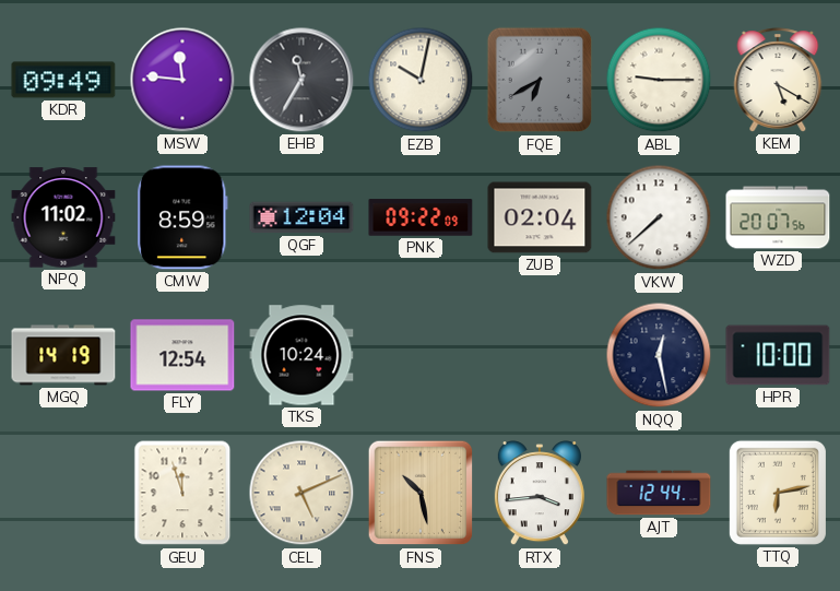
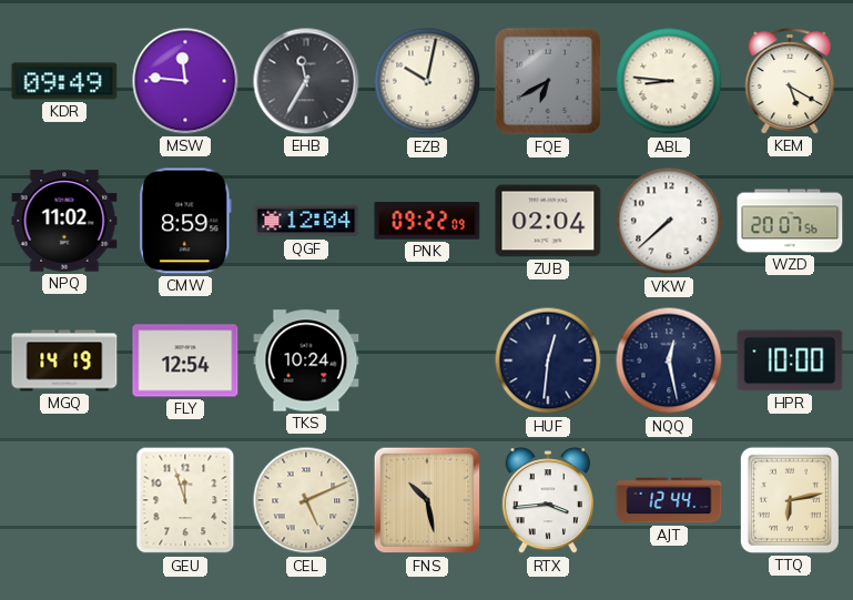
ABL: 9:15 -> 8:46
HUF: none -> 12:31
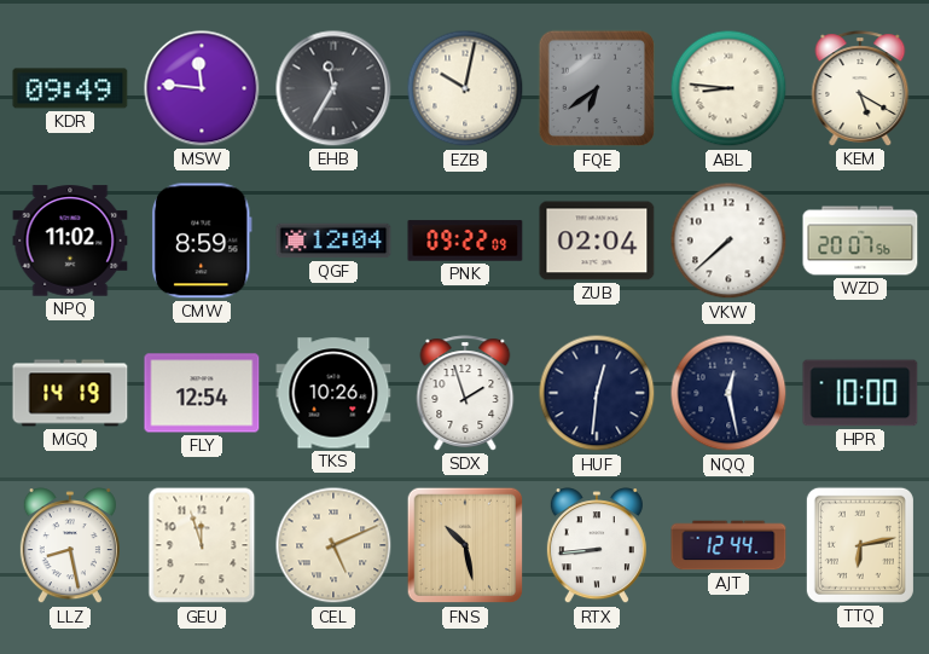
FQE: 6:40 -> 6:39
TKS: 10:24 -> 10:26
SDX: none -> 1:57
LLZ: none -> 8:28
RTX: 3:44 -> 8:44
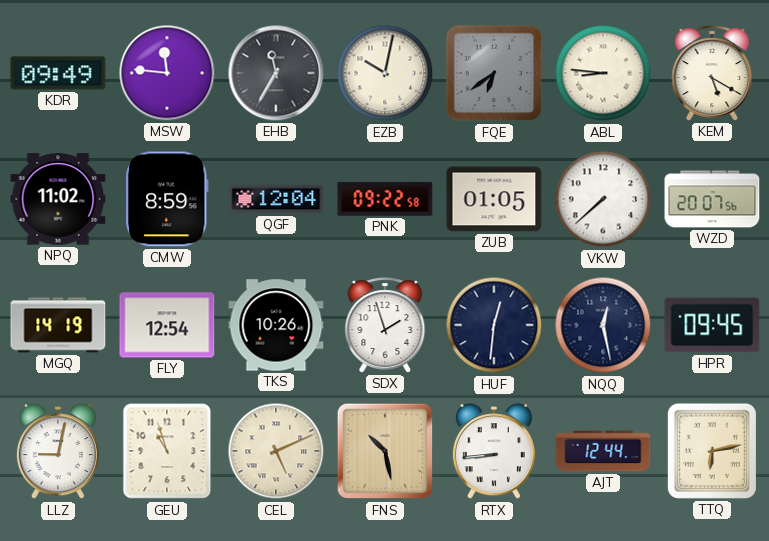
PNK: 09:22:09 -> 09:22:58
ZUB: 02:04 -> 01:05
HPR: 10:00 -> 09:45
LLZ: 8:28 -> 9:02
GEU: 11:57 -> 10:57
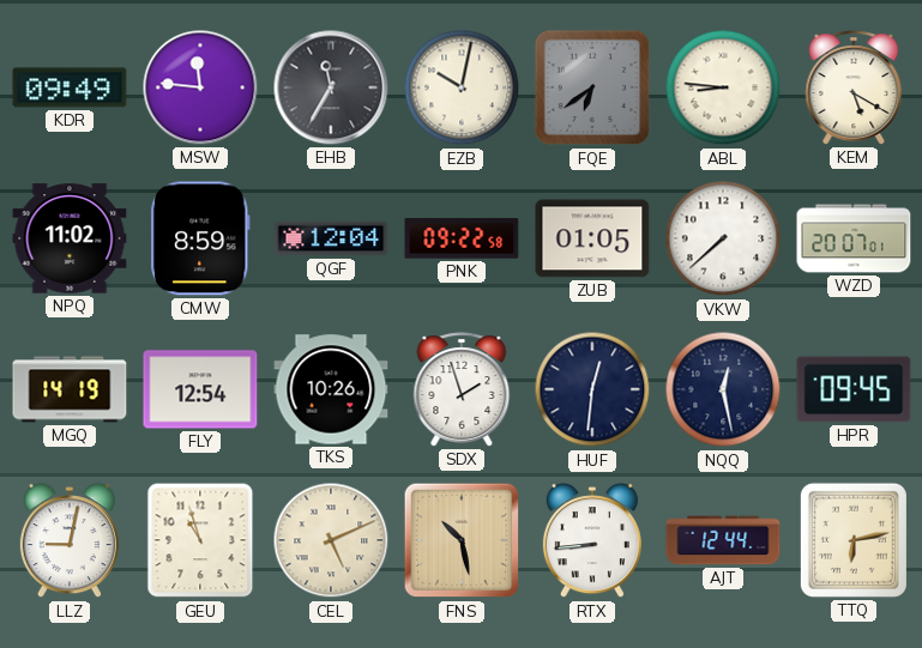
WZD: 20:07:56 -> 20:07:01
